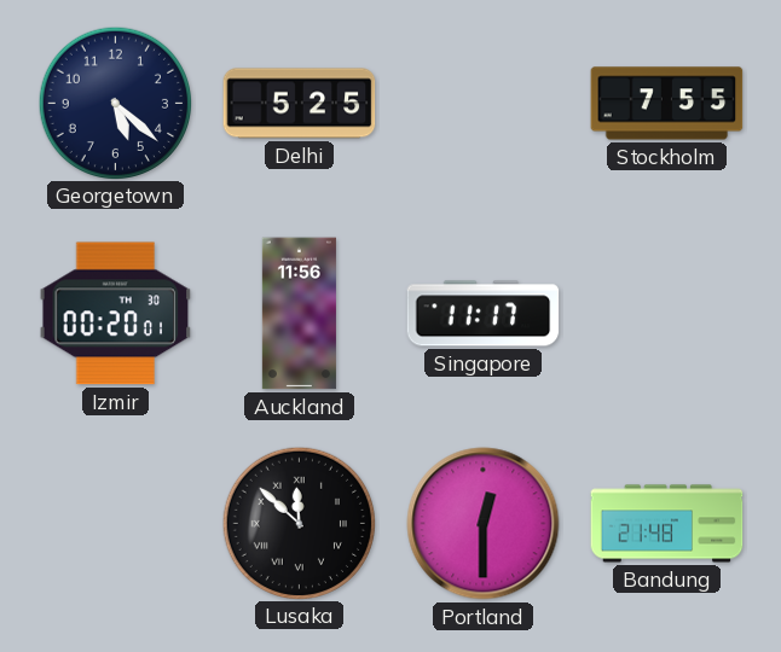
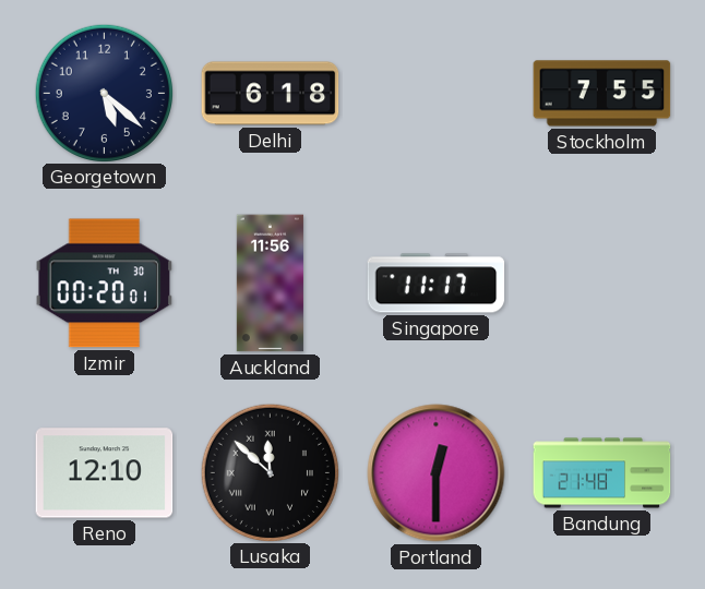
Delhi: 5:25 -> 6:18
Reno: none -> 12:10
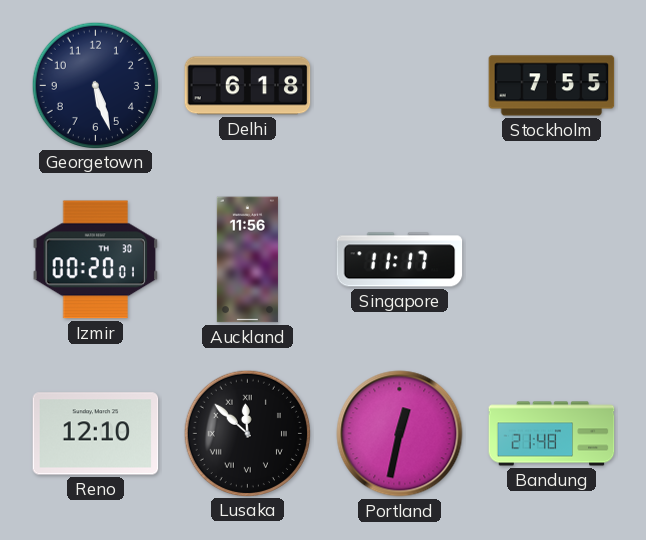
Georgetown: 5:22 -> 5:27
Portland: 12:30 -> 12:32
